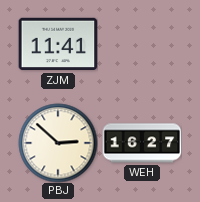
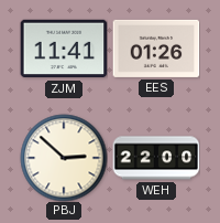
EES: none -> 01:26
WEH: 16:27 -> 22:00
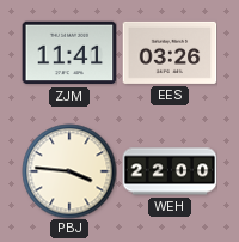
EES: 01:26 -> 03:26
PBJ: 2:52 -> 3:46
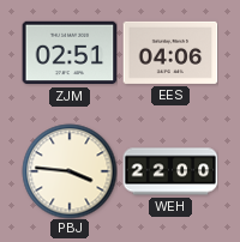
ZJM: 11:41 -> 02:51
EES: 03:26 -> 04:06
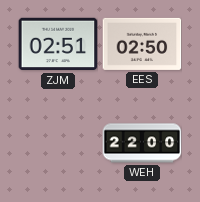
EES: 04:06 -> 02:50
PBJ: 3:46 -> none
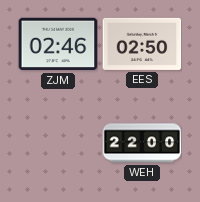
ZJM: 02:51 -> 02:46
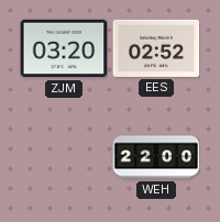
ZJM: 02:46 -> 03:20
EES: 02:50 -> 02:52
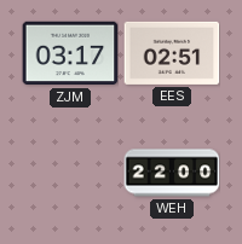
ZJM: 03:20 -> 03:17
EES: 02:52 -> 02:51
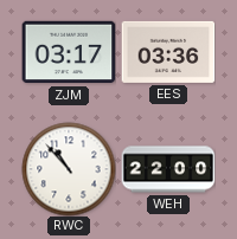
EES: 02:51 -> 03:36
RWC: none -> 10:53
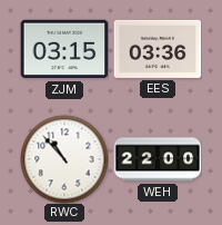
ZJM: 03:17 -> 03:15
